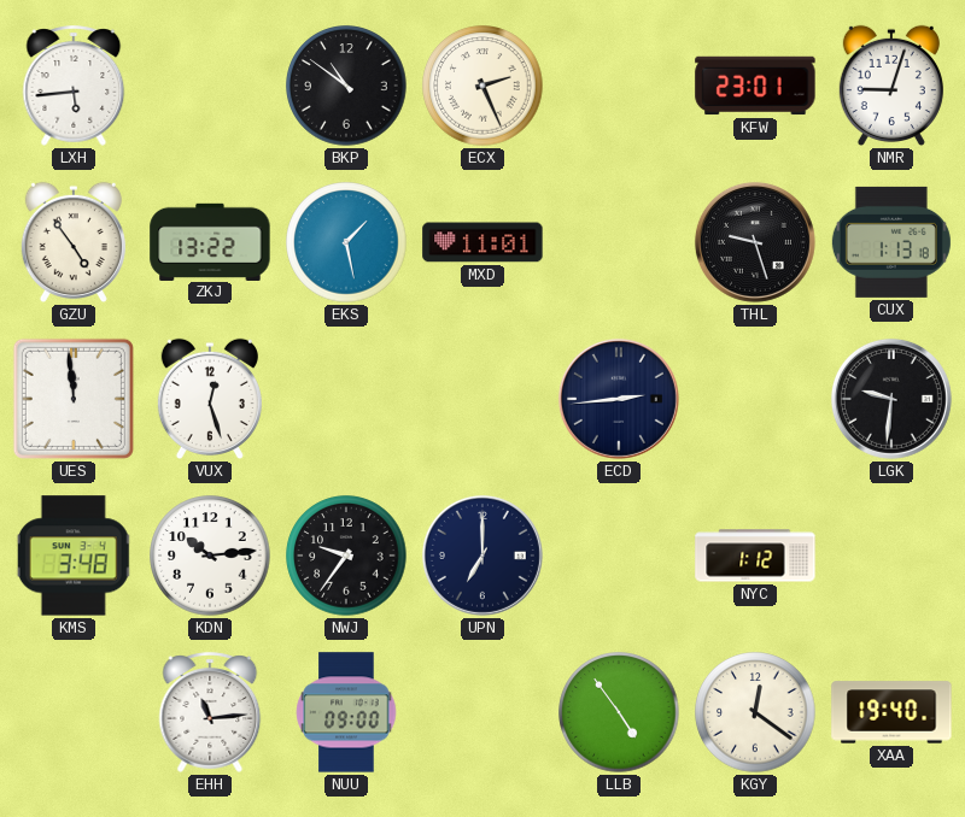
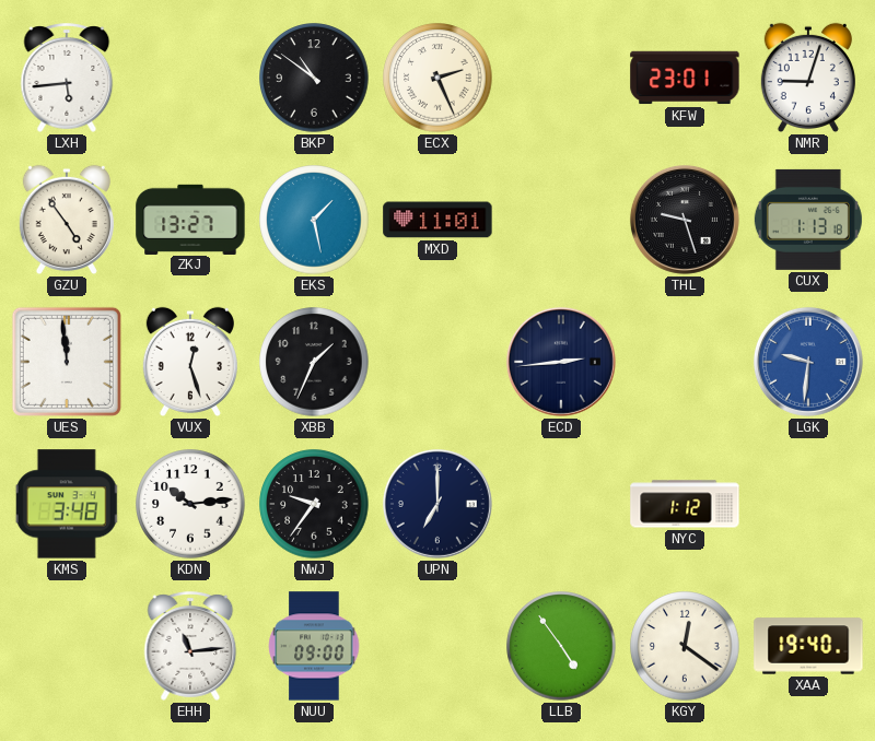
ZKJ: 13:22 -> 13:27
XBB: none -> 1:34
LGK dial: black -> blue
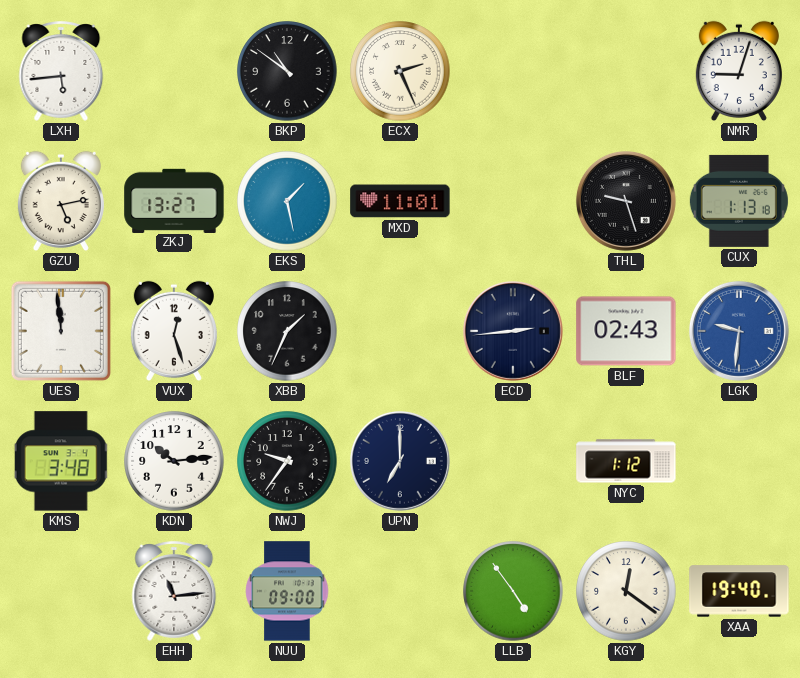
KFW: 23:01 -> none
GZU: 4:54 -> 5:13
BLF: none -> 02:43
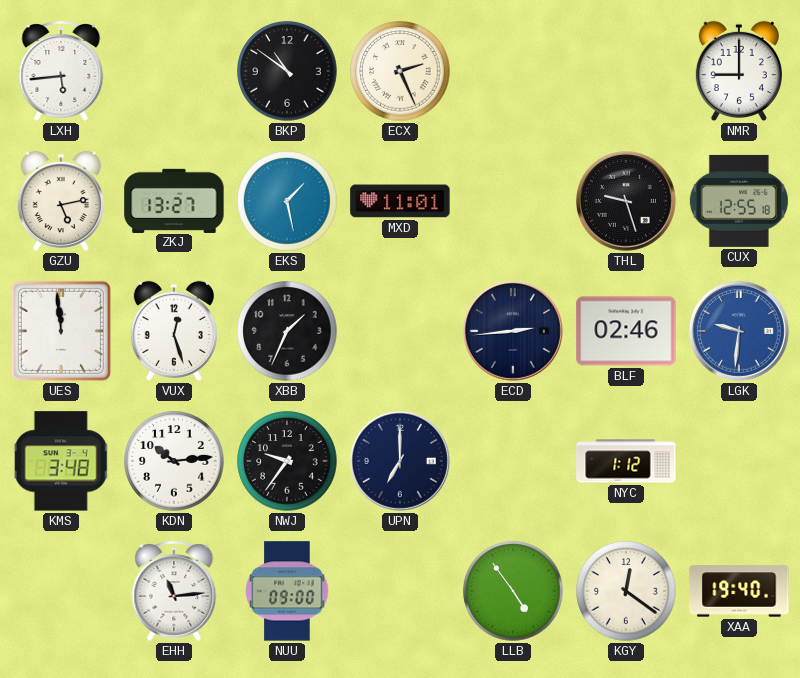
NMR: 9:03 -> 9:00
CUX: 1:13 -> 12:55
BLF: 02:43 -> 02:46
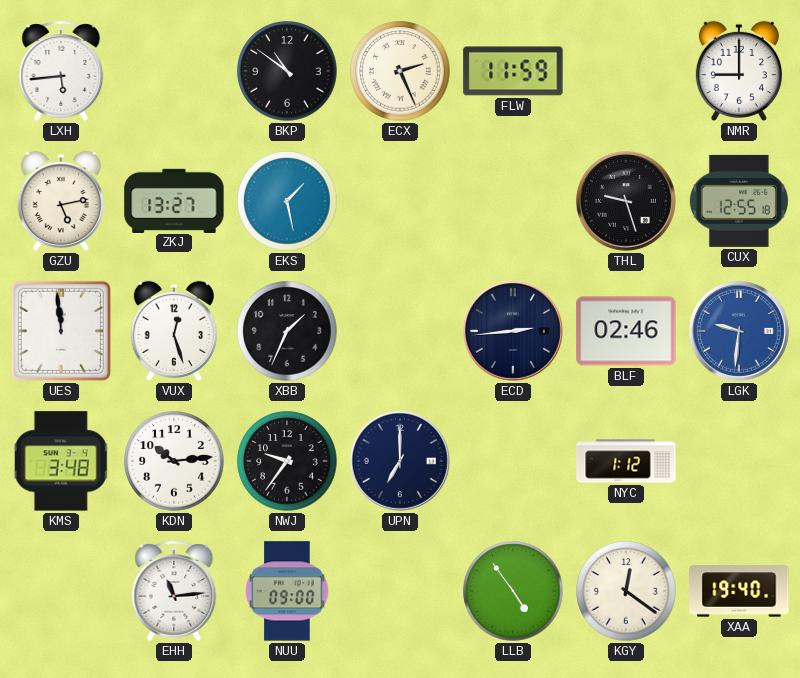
FLW: none -> 11:59
MXD: 11:01 -> none
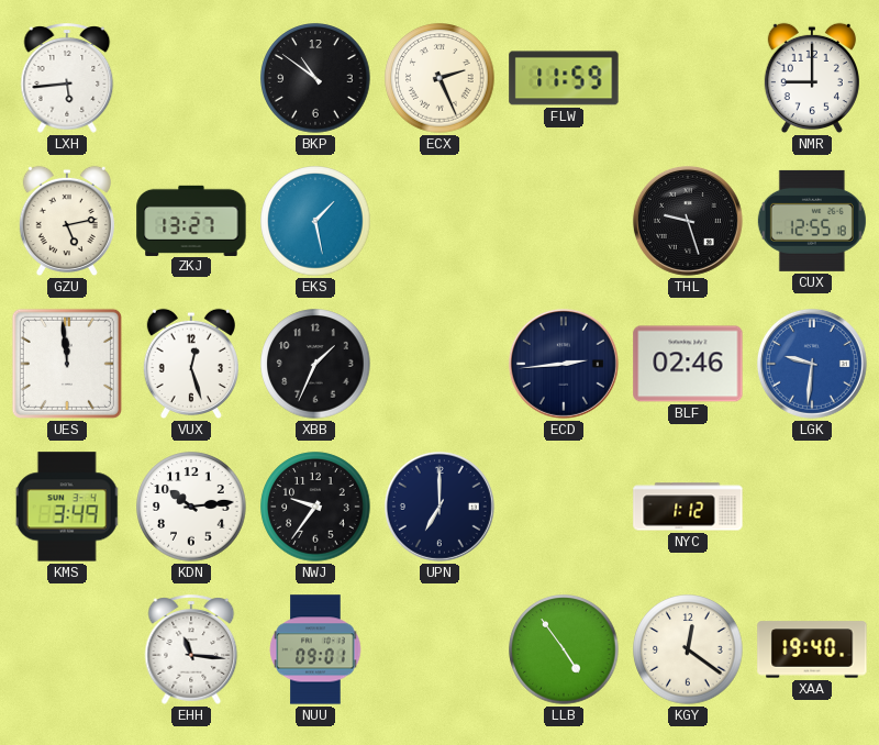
KMS: 3:48 -> 3:49
EHH: 11:14 -> 11:16
NUU: 09:00 -> 09:01
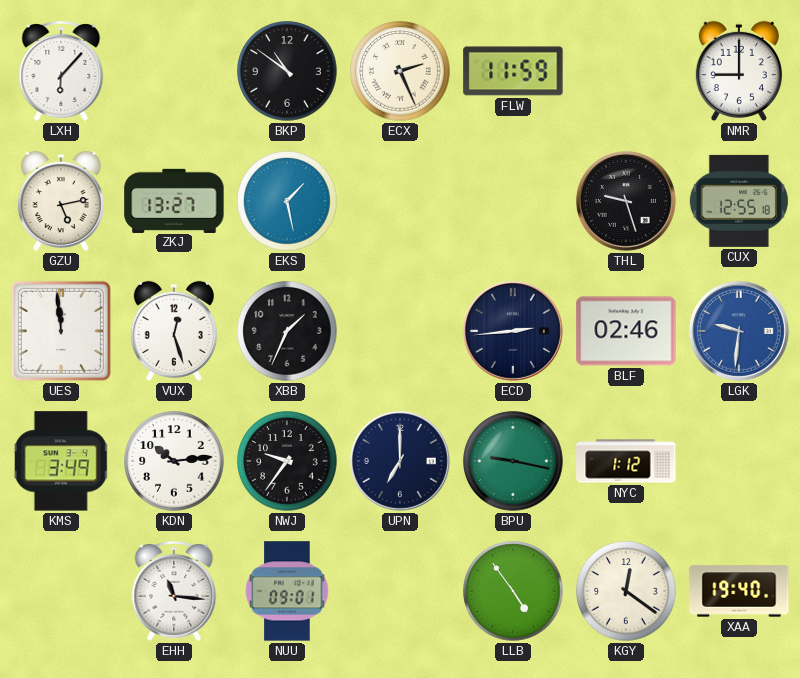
LXH: 5:44 -> 6:07
BPU: none -> 9:17
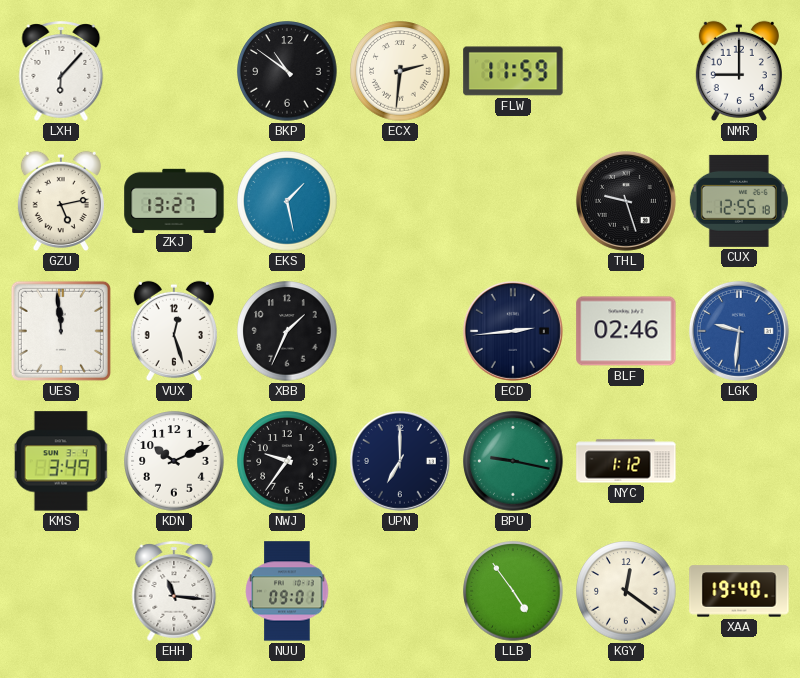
ECX: 2:26 -> 2:31
KDN: 10:14 -> 10:11
